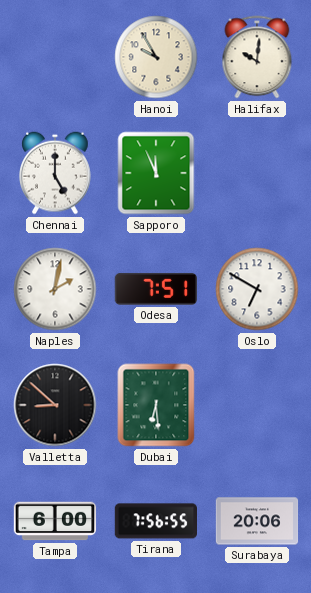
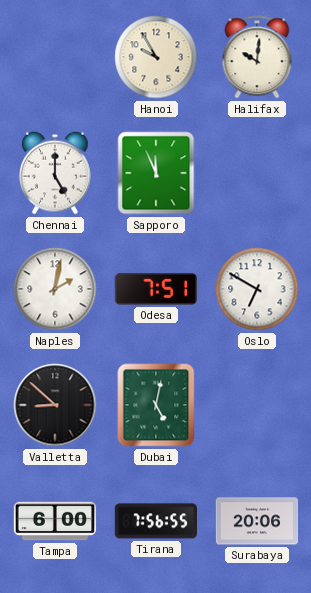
Dubai: 6:29 -> 5:02
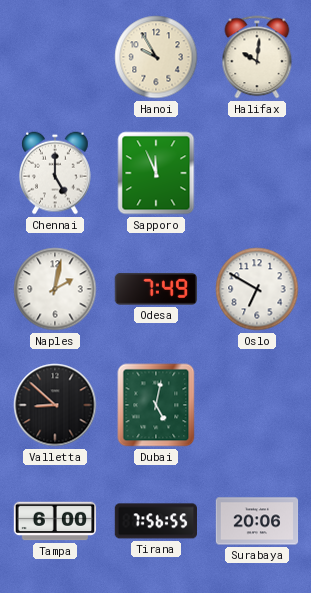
Odesa: 7:51 -> 7:49
